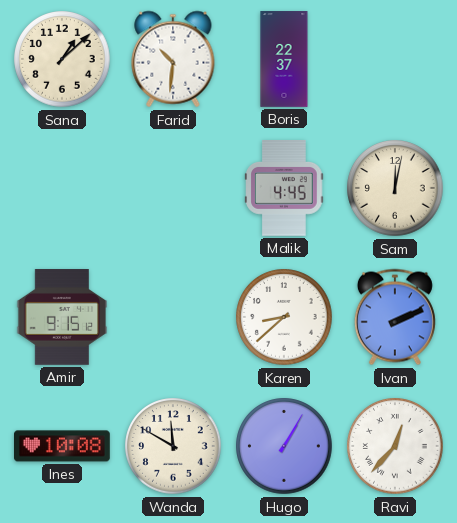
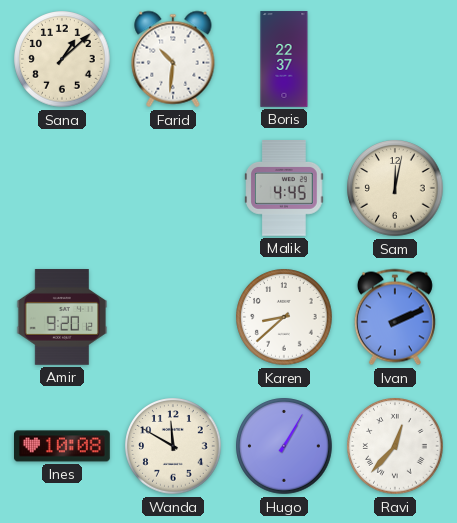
Amir: 9:15 -> 9:20
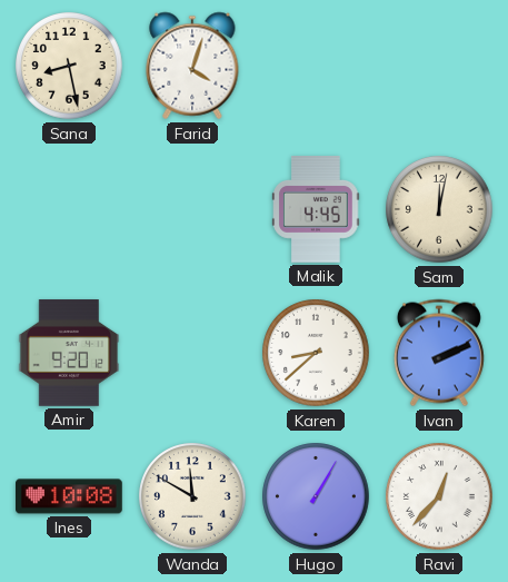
Sana: 1:08 -> 8:28
Farid: 10:31 -> 4:03
Boris: 22:37 -> none
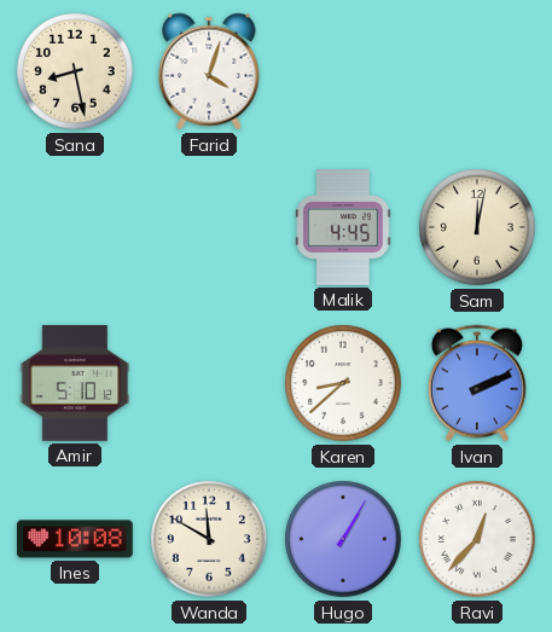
Amir: 9:20 -> 5:10
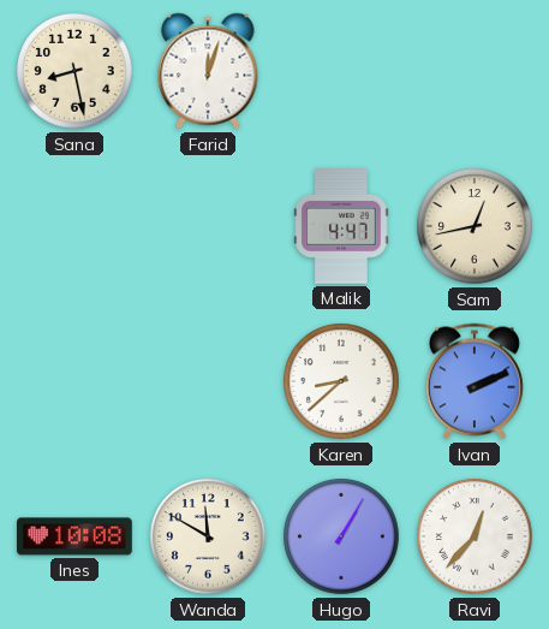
Farid: 4:03 -> 12:03
Malik: 4:45 -> 4:47
Sam: 12:02 -> 12:43
Amir: 5:10 -> none
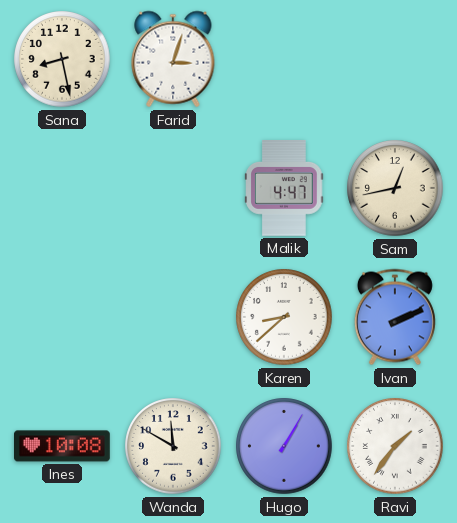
Farid: 12:03 -> 3:03
Ravi: 12:37 -> 1:36
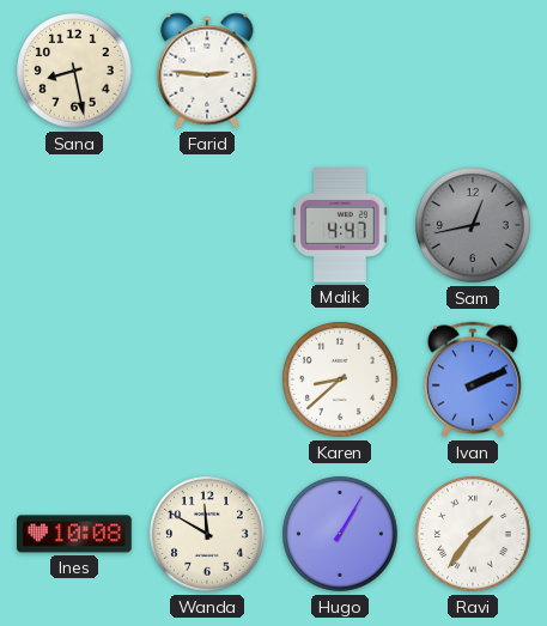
Farid: 3:03 -> 2:46
Sam dial: cream -> grey
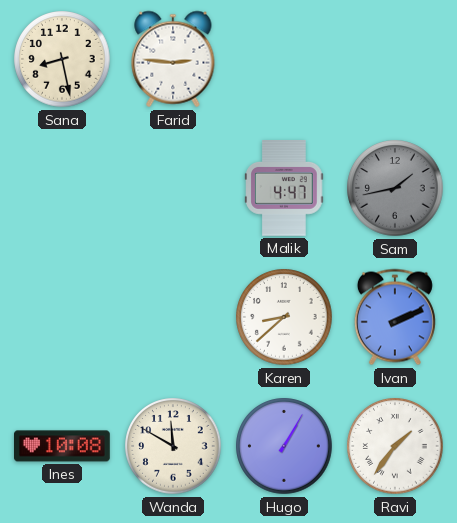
Sam: 12:43 -> 1:43
